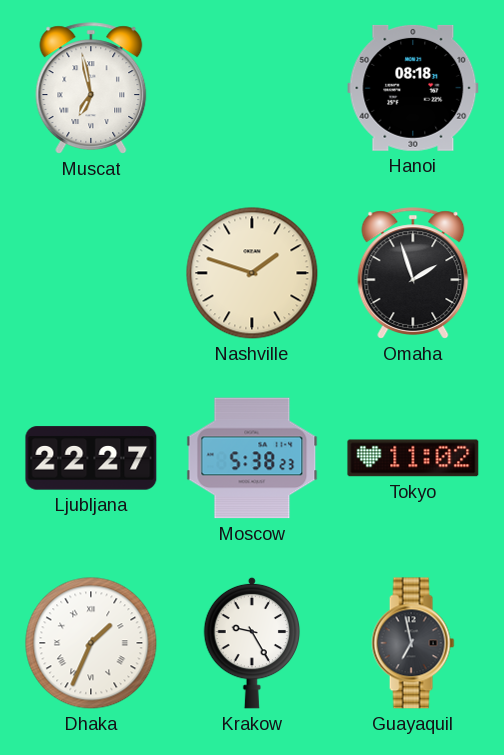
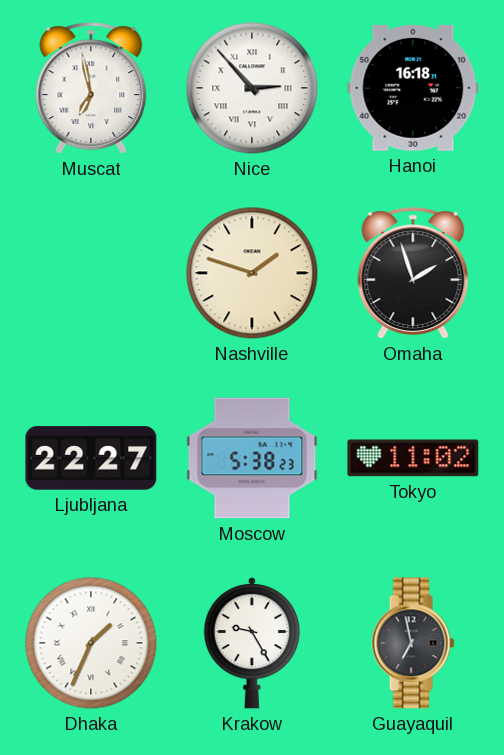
Nice: none -> 2:53
Hanoi: 08:18 -> 16:18
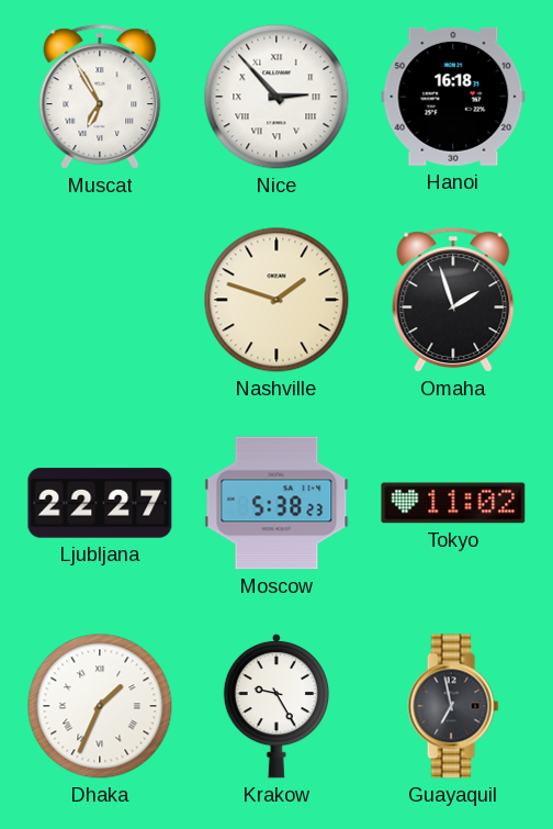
Muscat: 6:58 -> 6:55
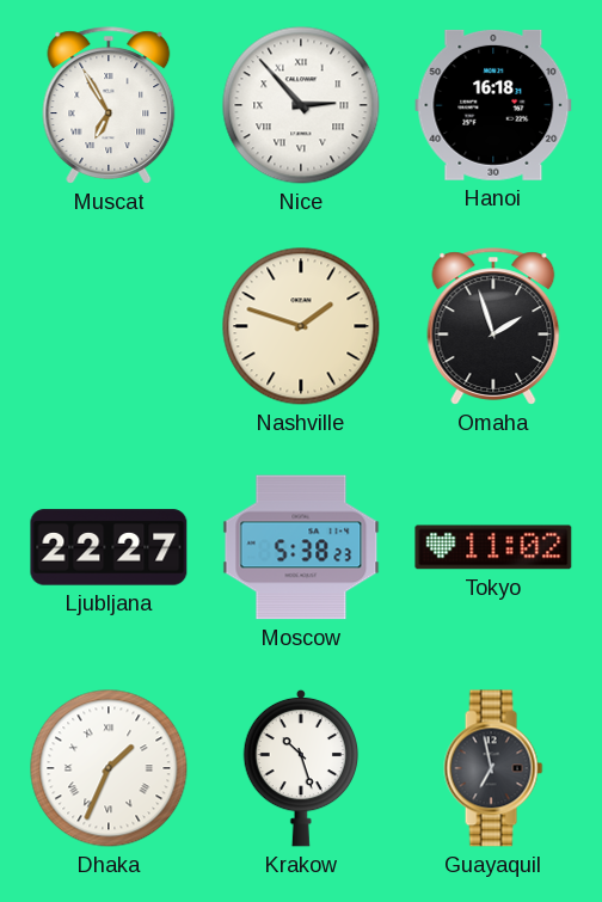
Krakow: 9:25 -> 10:27
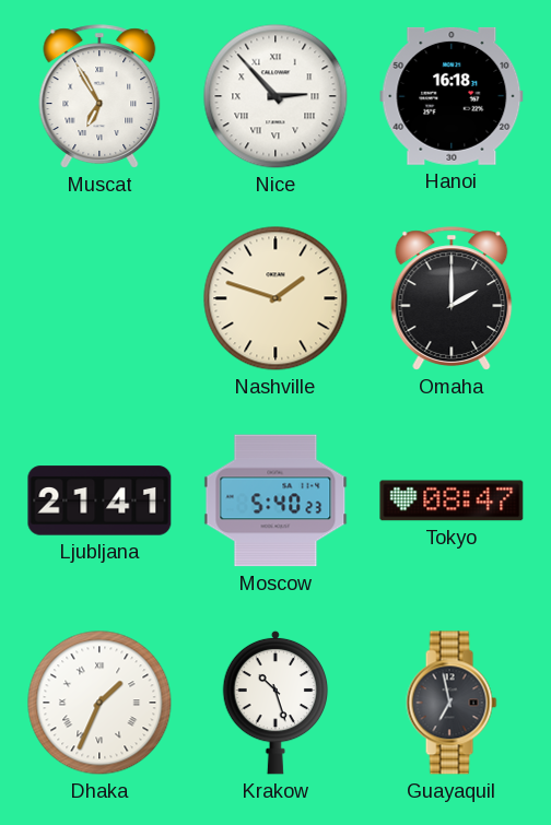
Omaha: 1:57 -> 2:00
Ljubljana: 22:27 -> 21:41
Moscow: 5:38 -> 5:40
Tokyo: 11:02 -> 08:47
